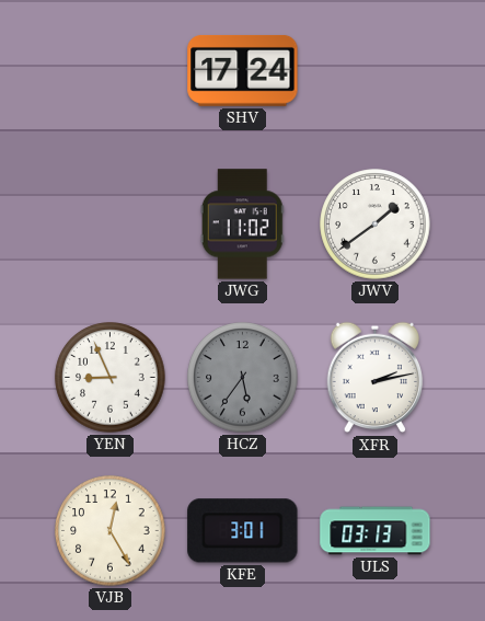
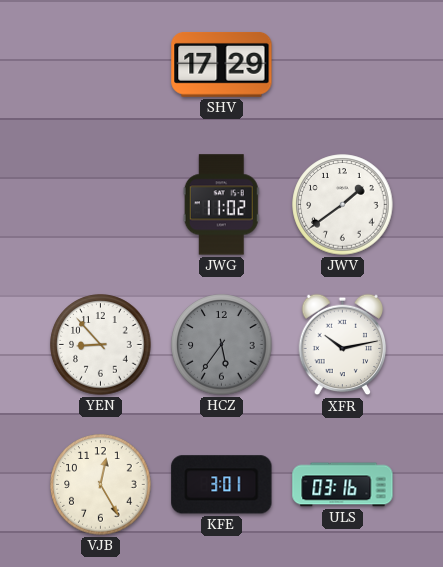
SHV: 17:24 -> 17:29
YEN: 8:56 -> 8:53
XFR: 2:13 -> 10:13
ULS: 03:13 -> 03:16
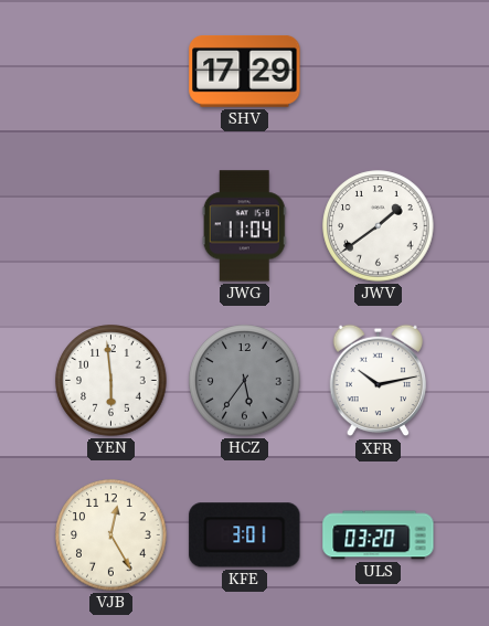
JWG: 11:02 -> 11:04
YEN: 8:53 -> 5:59
ULS: 03:16 -> 03:20
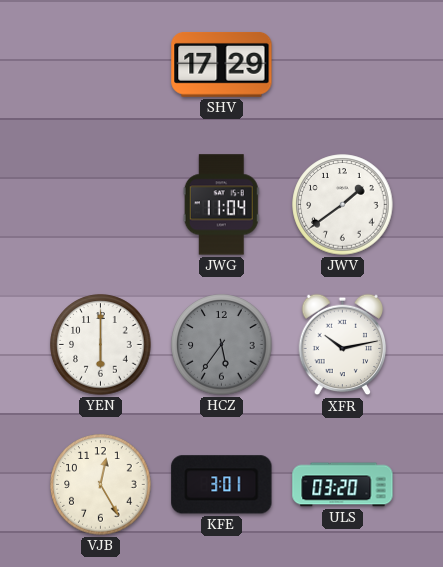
YEN: 5:59 -> 6:00
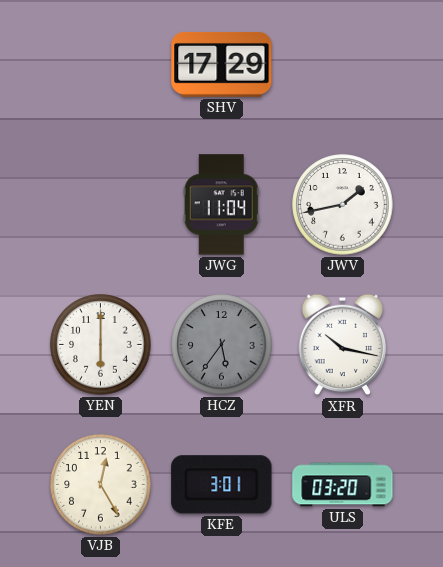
JWV: 1:39 -> 1:43
XFR: 10:13 -> 10:17
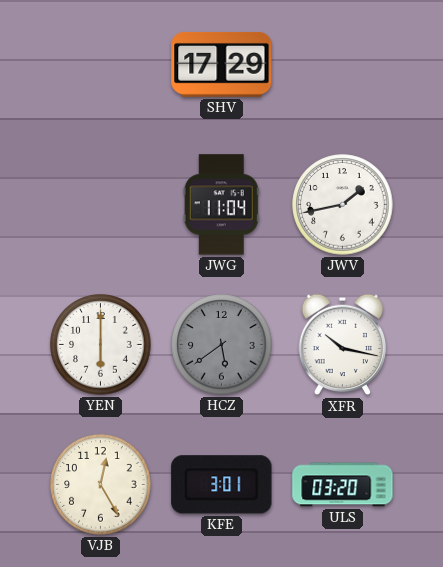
HCZ: 5:36 -> 5:39
